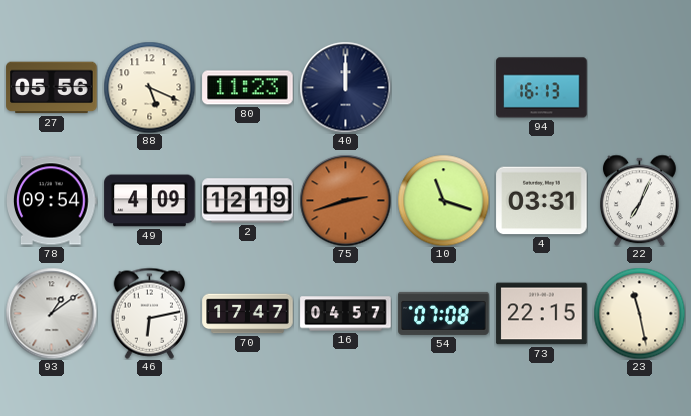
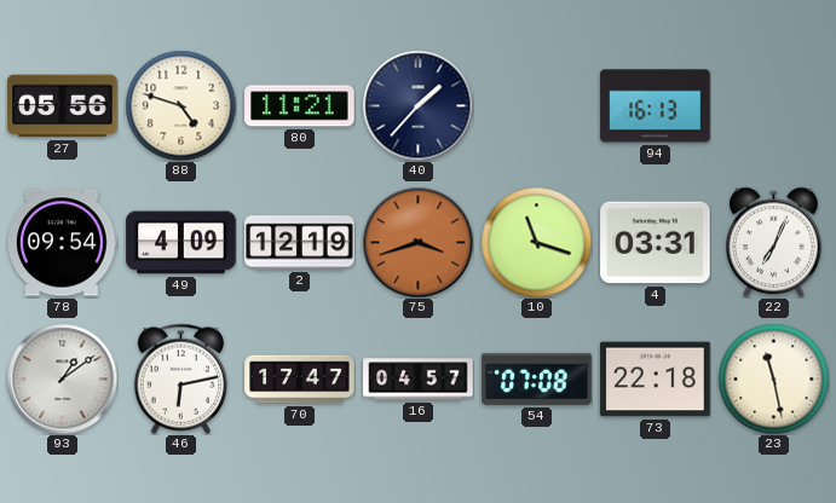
88: 5:19 -> 4:48
80: 11:23 -> 11:21
40: 12:00 -> 1:37
75: 2:42 -> 3:42
73: 22:15 -> 22:18
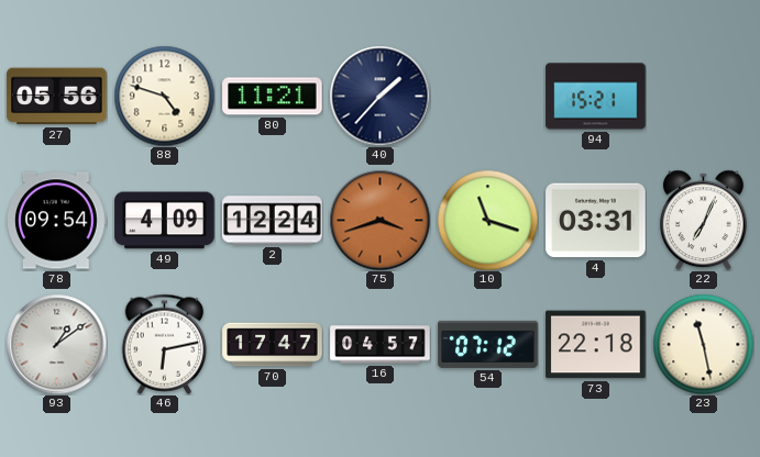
94: 16:13 -> 15:21
2: 12:19 -> 12:24
54: 07:08 -> 07:12
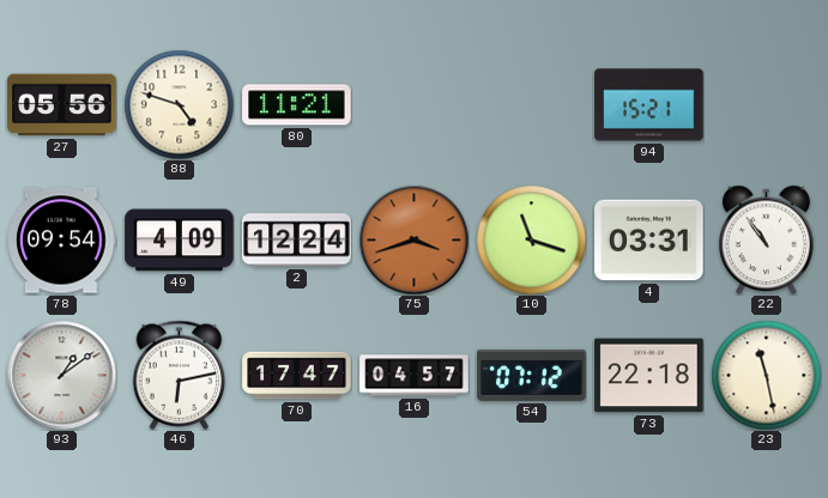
40: 1:37 -> none
22: 7:04 -> 10:54
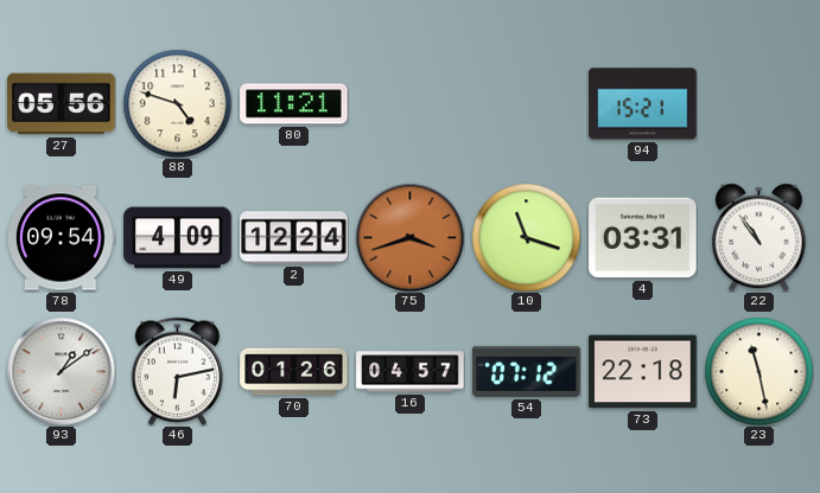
70: 17:47 -> 01:26
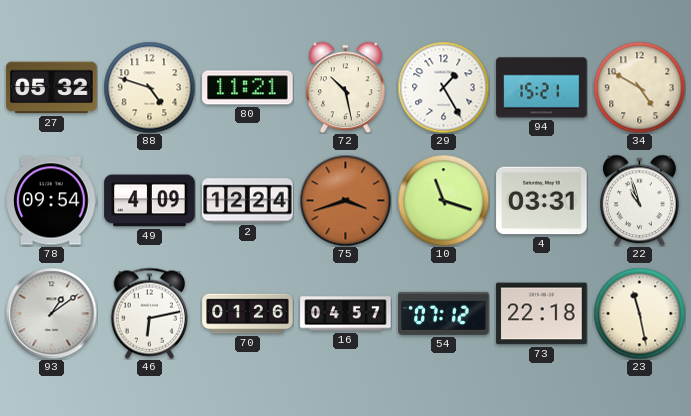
27: 05:56 -> 05:32
72: none -> 10:28
29: none -> 1:25
34: none -> 4:50
22: 10:54 -> 10:57
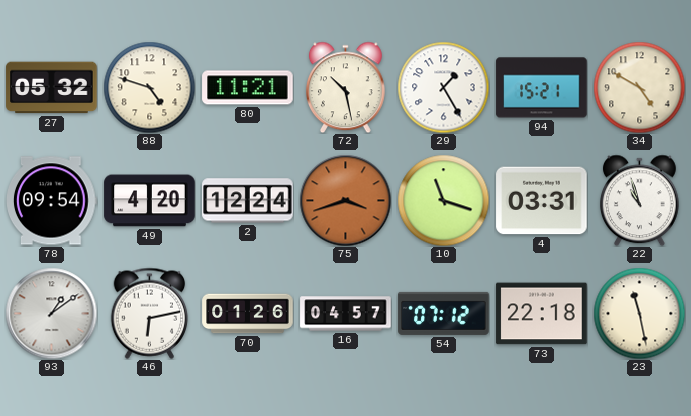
49: 4:09 -> 4:20
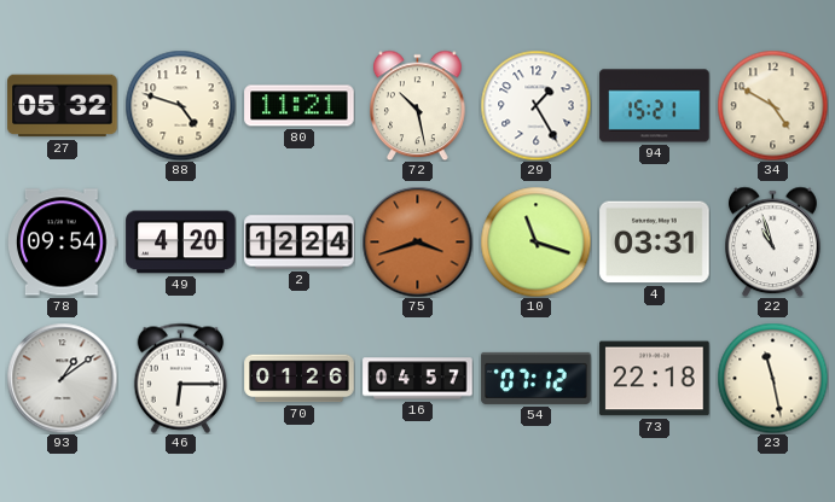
46: 6:13 -> 6:15
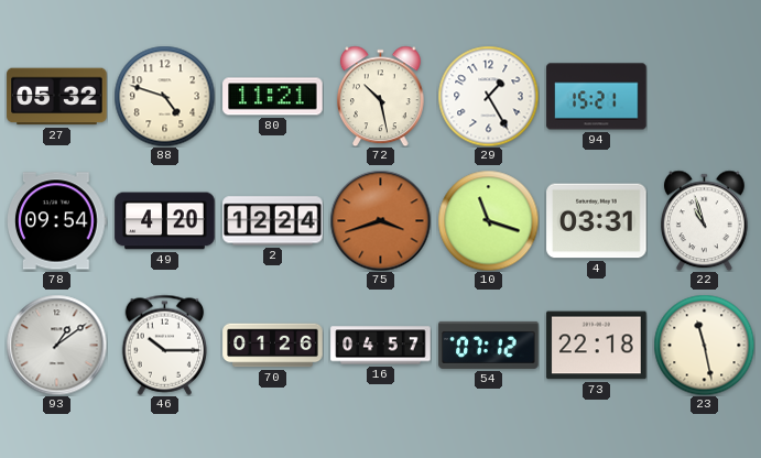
34: 4:50 -> none
46: 6:15 -> 10:15
